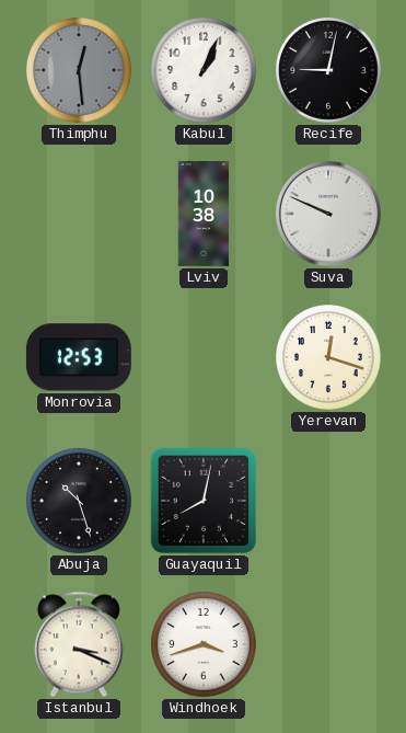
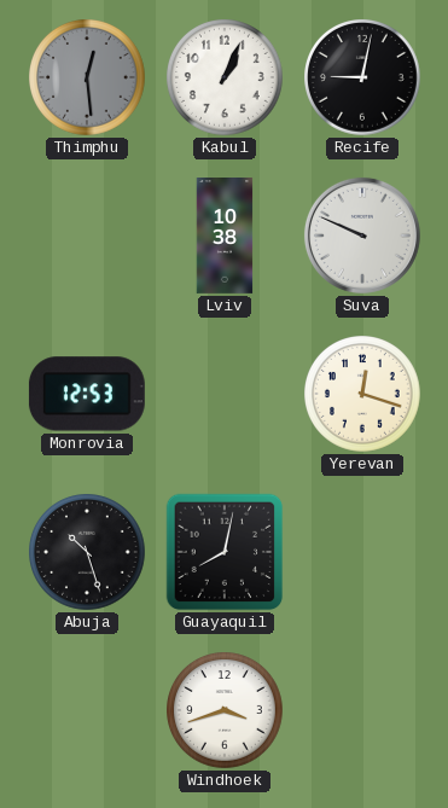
Istanbul: 3:19 -> none
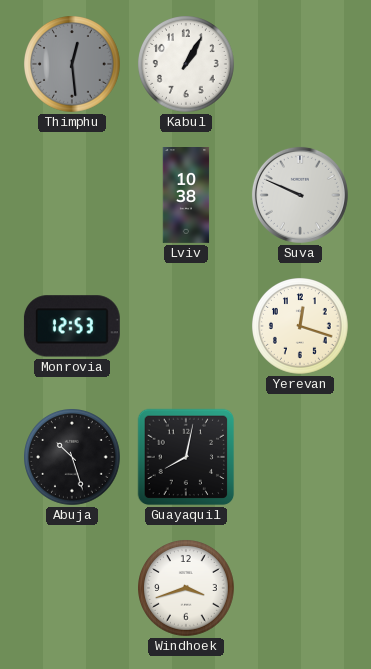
Kabul: 1:04 -> 1:05
Recife: 9:02 -> none
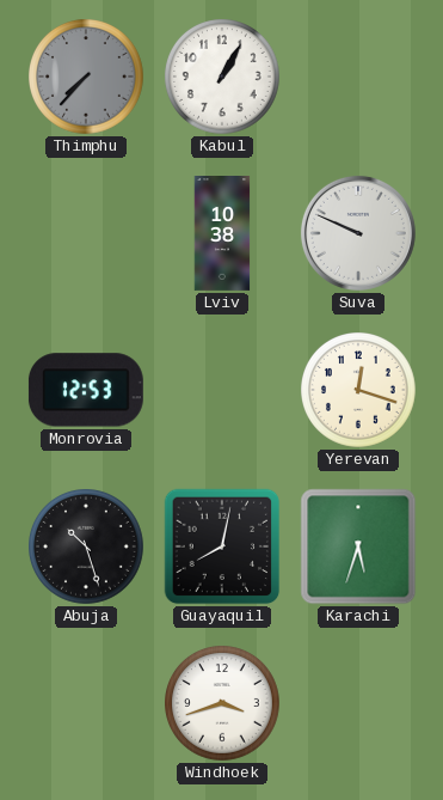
Thimphu: 12:29 -> 7:37
Karachi: none -> 5:33
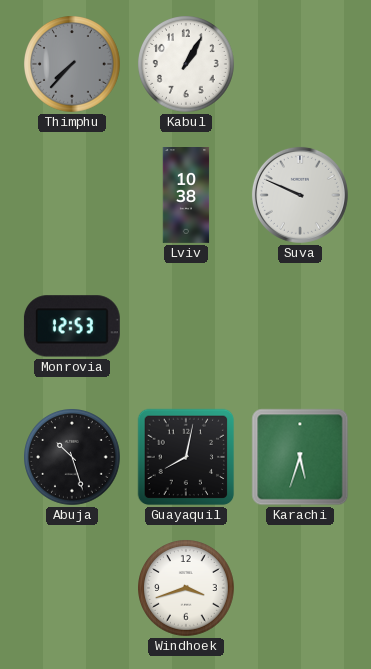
Yerevan: 12:18 -> none
